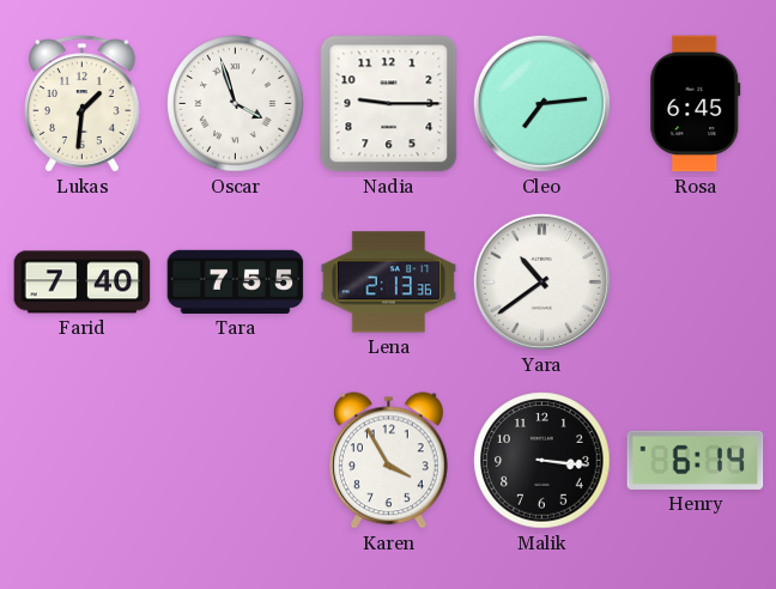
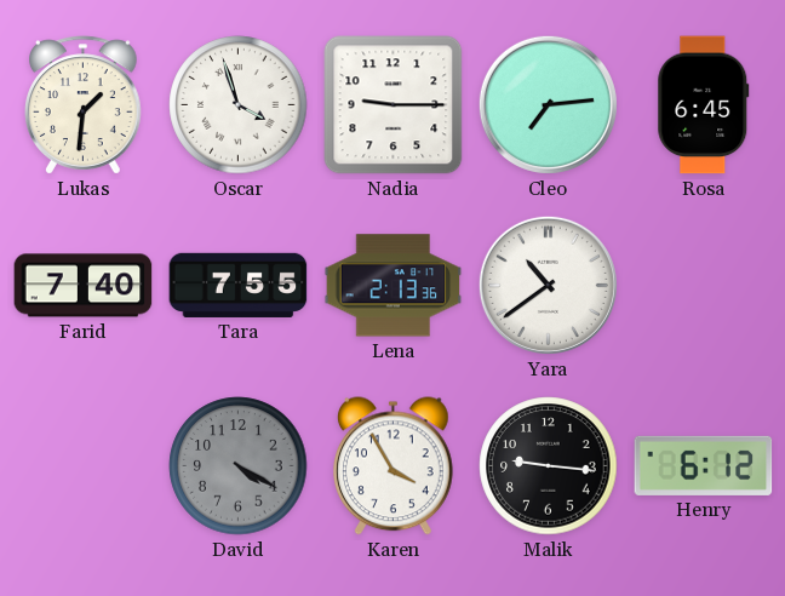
David: none -> 4:20
Malik: 3:16 -> 9:16
Henry: 6:14 -> 6:12
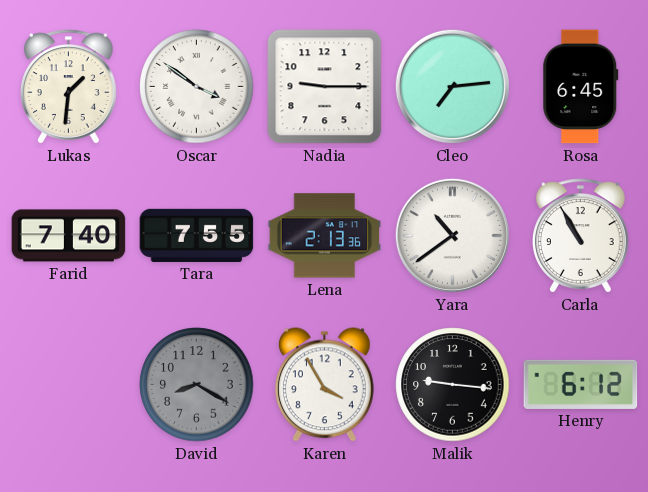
Oscar: 3:57 -> 3:51
Carla: none -> 10:55
David: 4:20 -> 8:20
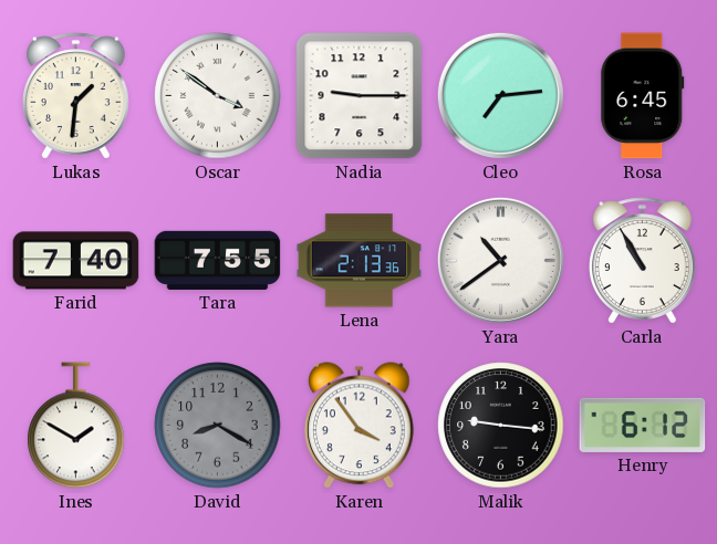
Ines: none -> 1:50
Karen: 3:55 -> 3:54
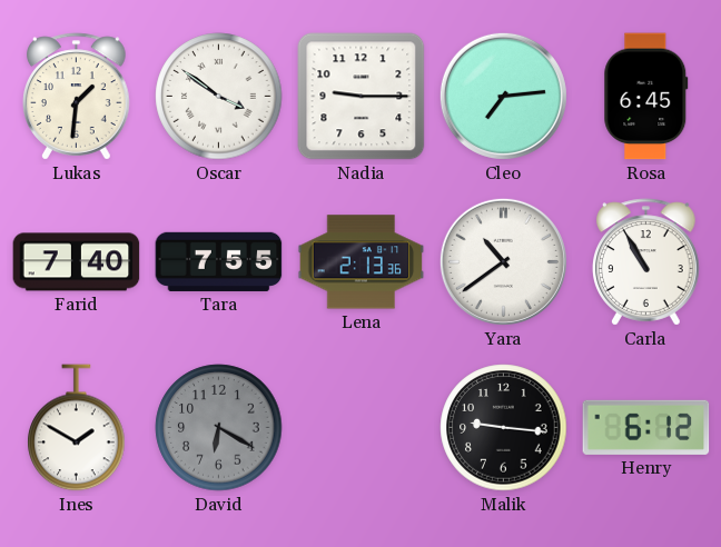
David: 8:20 -> 6:20
Karen: 3:54 -> none
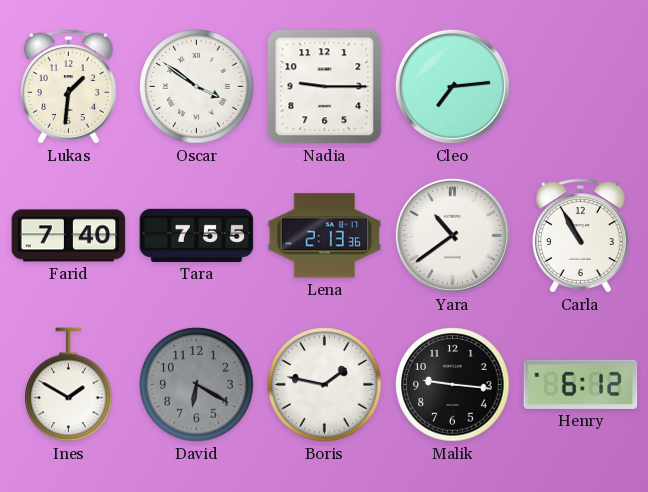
Rosa: 6:45 -> none
Boris: none -> 1:47
